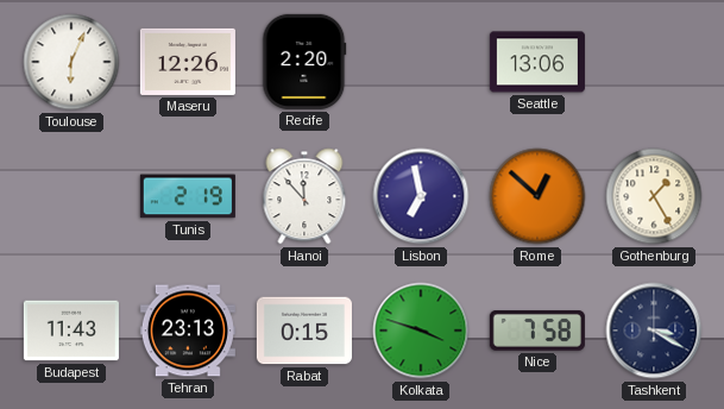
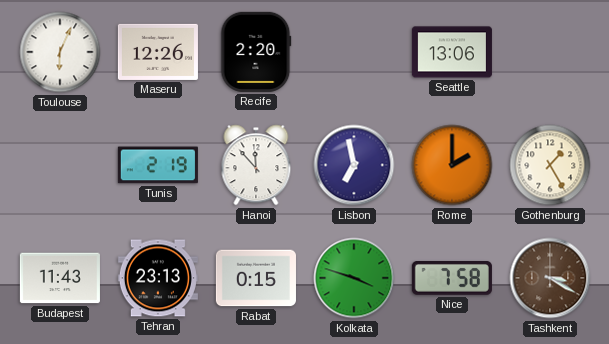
Rome: 12:52 -> 2:00
Tashkent dial: navy -> brown
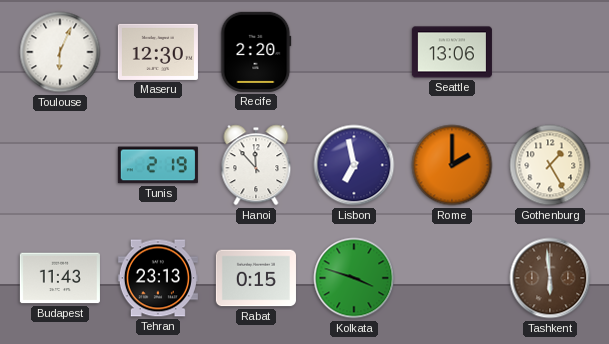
Maseru: 12:26 -> 12:30
Nice: 7:58 -> none
Tashkent: 3:20 -> 5:59
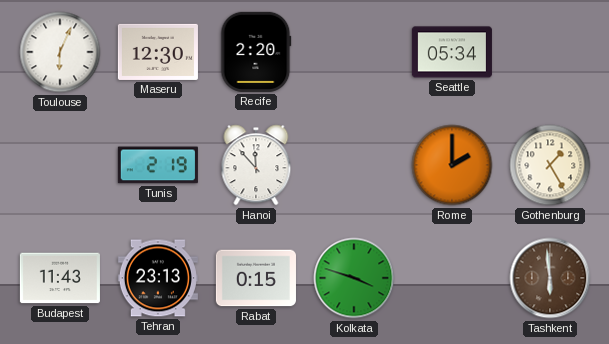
Seattle: 13:06 -> 05:34
Lisbon: 6:58 -> none
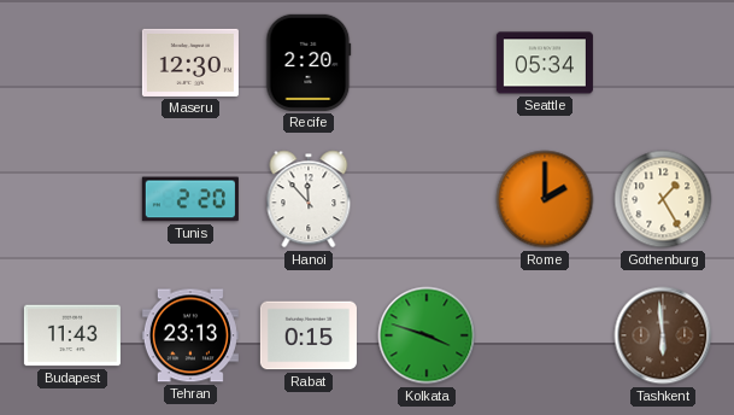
Toulouse: 6:04 -> none
Tunis: 2:19 -> 2:20
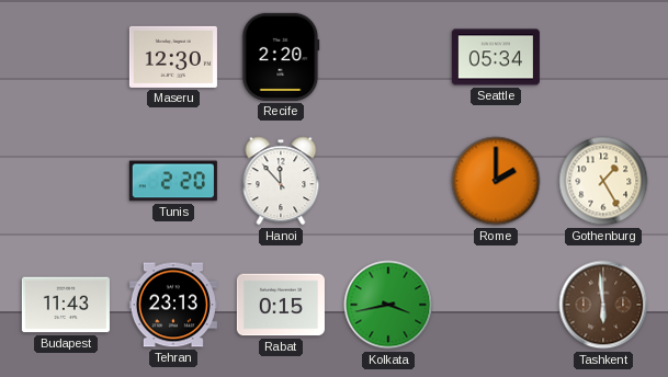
Kolkata: 3:48 -> 3:43
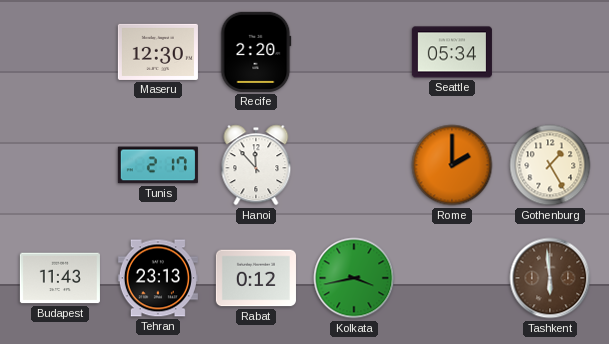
Tunis: 2:20 -> 2:17
Rabat: 0:15 -> 0:12
